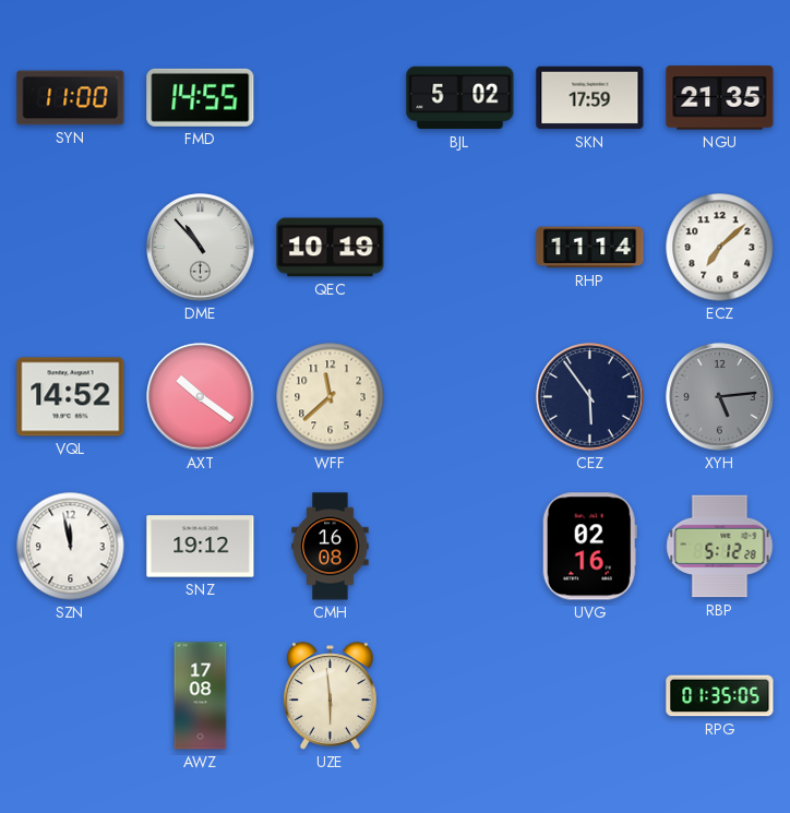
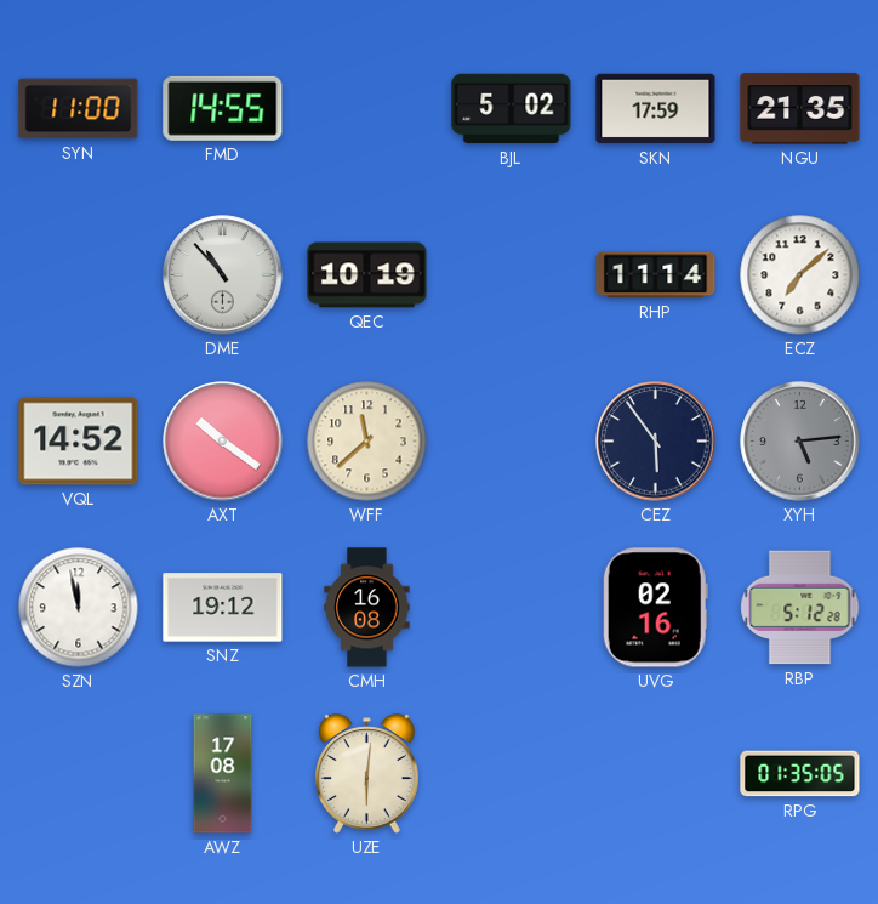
UZE: 5:59 -> 6:01
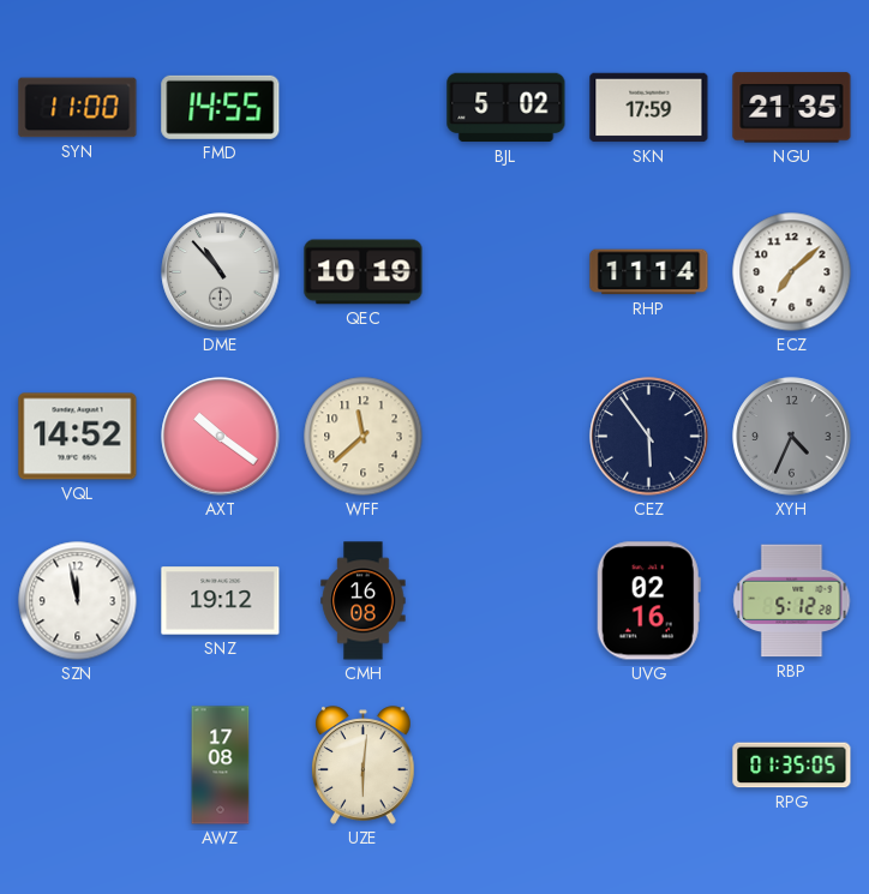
XYH: 5:14 -> 4:34
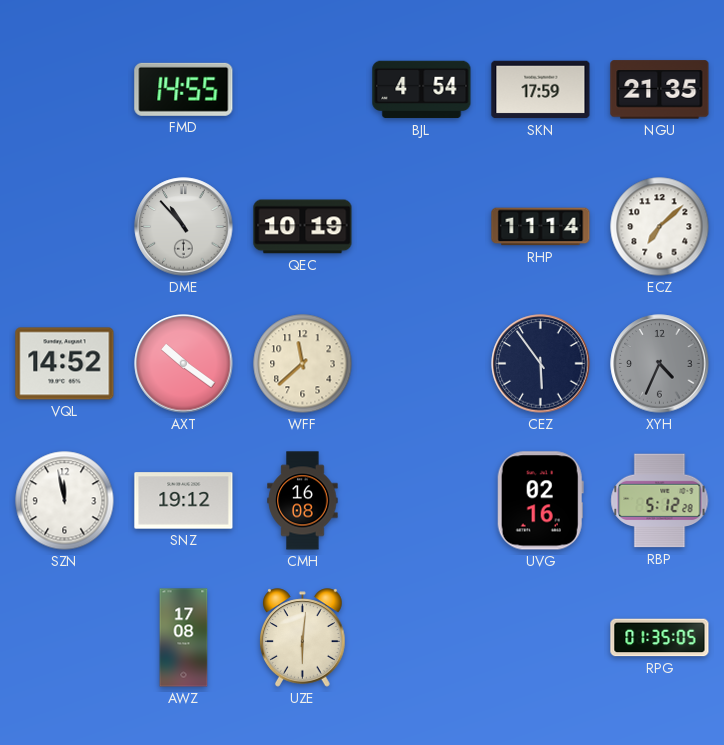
SYN: 11:00 -> none
BJL: 5:02 -> 4:54
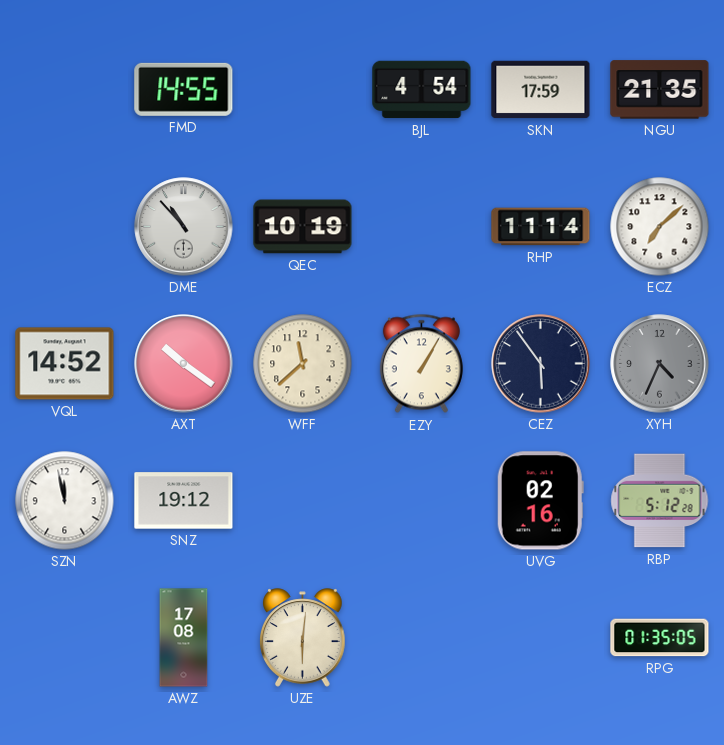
EZY: none -> 1:05
CMH: 16:08 -> none
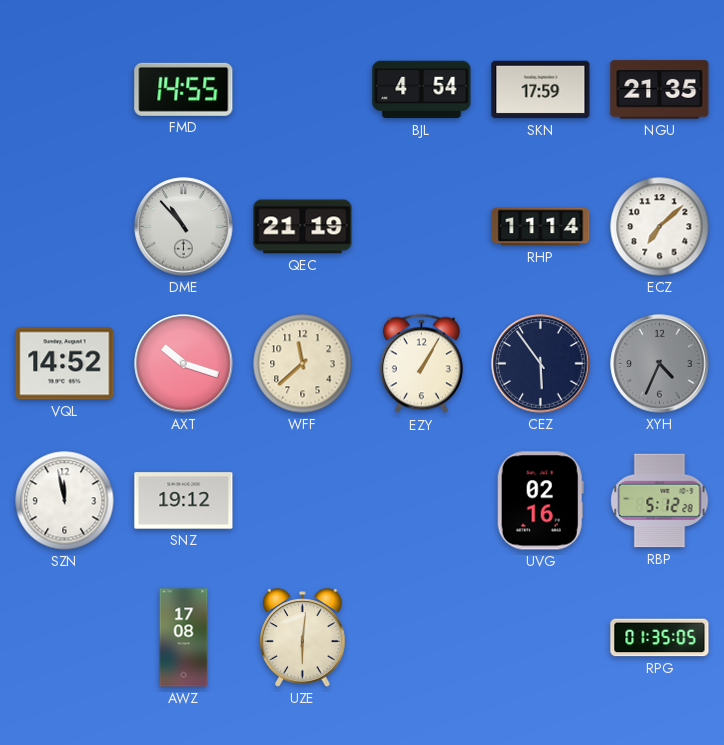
QEC: 10:19 -> 21:19
AXT: 10:21 -> 10:18
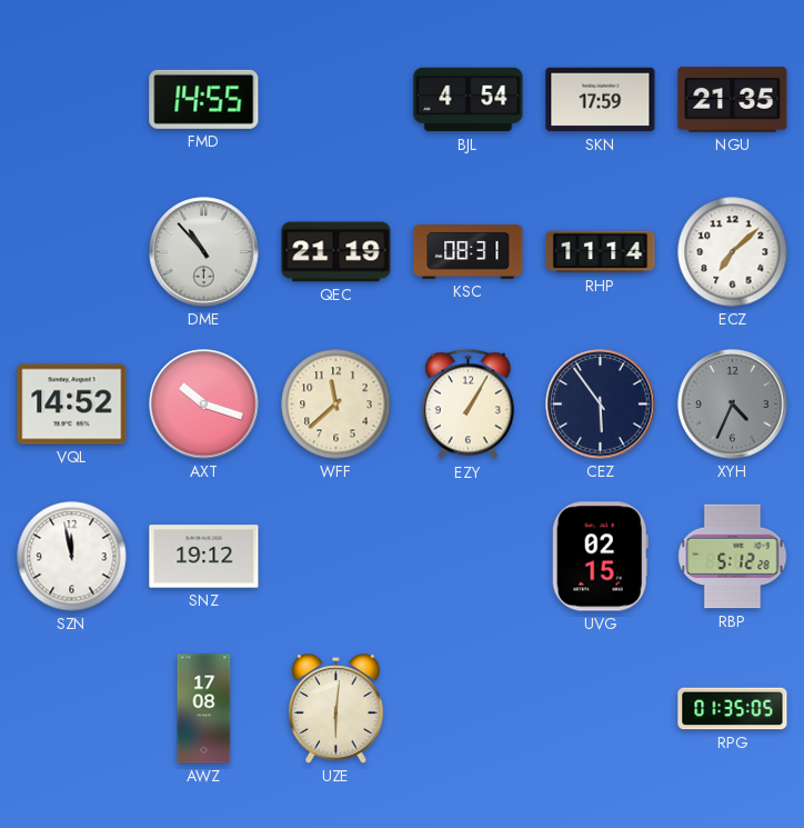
KSC: none -> 08:31
UVG: 02:16 -> 02:15
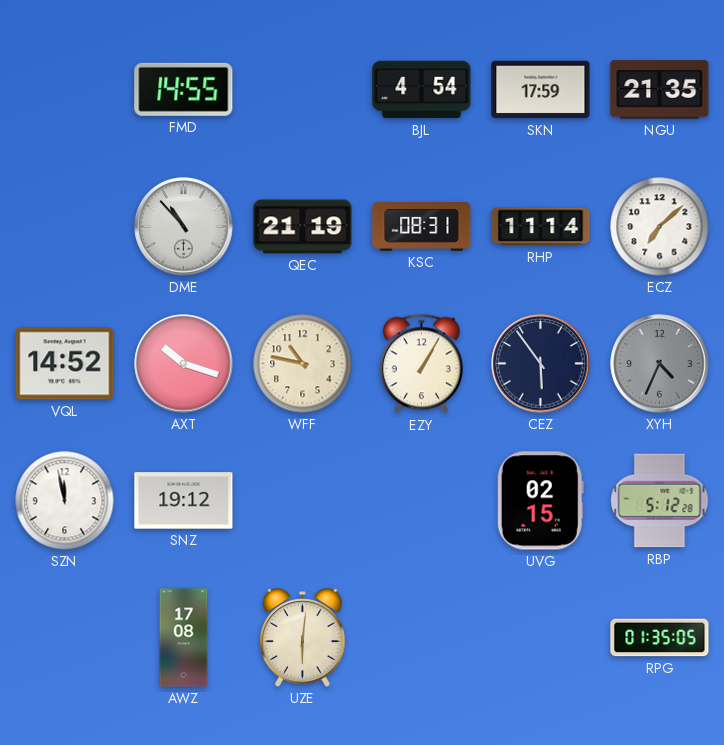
WFF: 11:38 -> 10:47
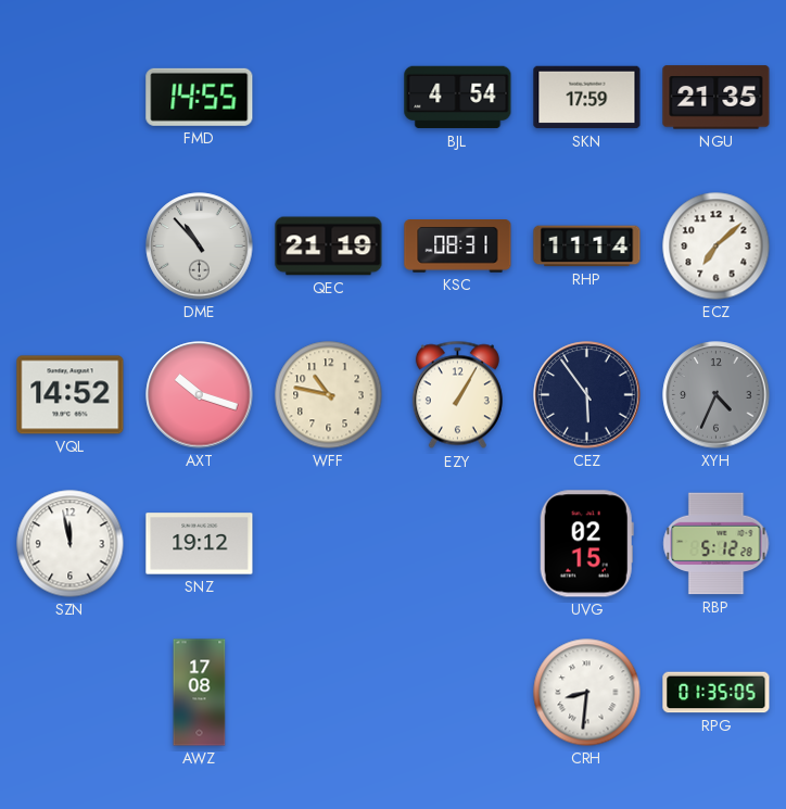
UZE: 6:01 -> none
CRH: none -> 8:31
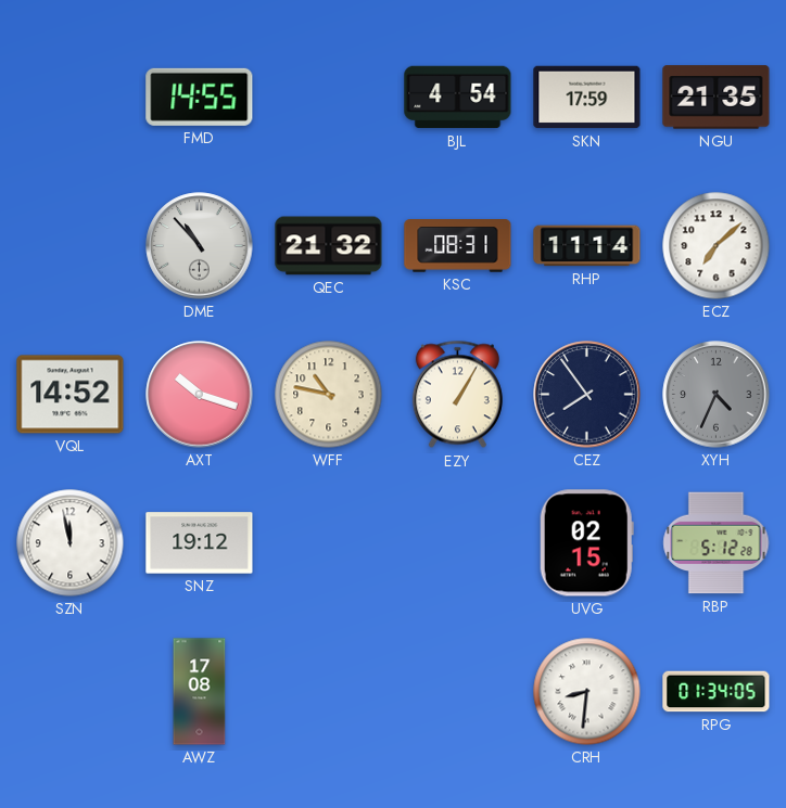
QEC: 21:19 -> 21:32
CEZ: 5:54 -> 7:54
RPG: 01:35 -> 01:34
